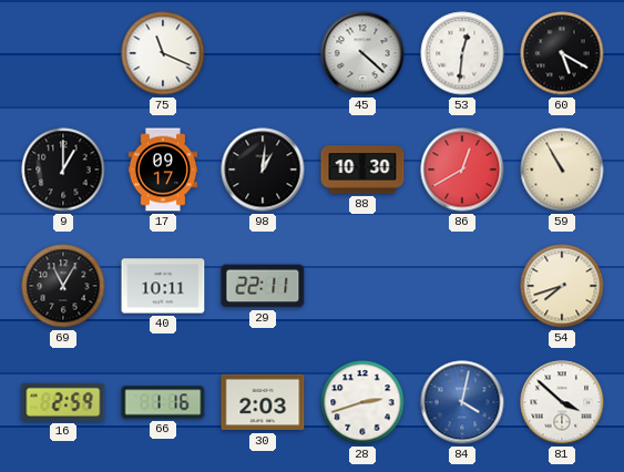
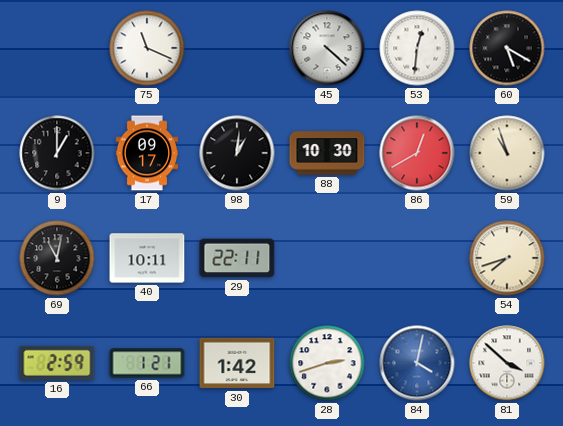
59: 10:55 -> 10:57
69: 11:05 -> 11:02
66: 1:16 -> 1:21
30: 2:03 -> 1:42
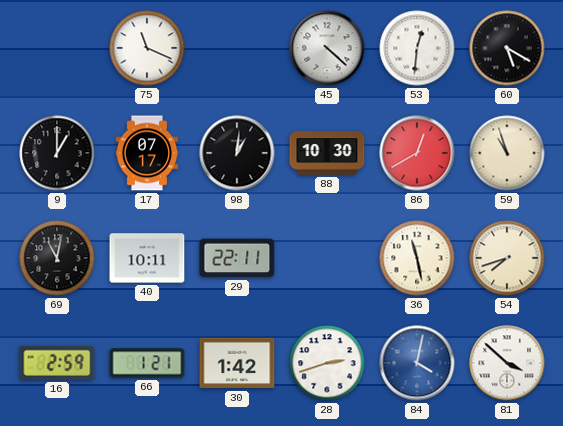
17: 09:17 -> 07:17
36: none -> 11:28
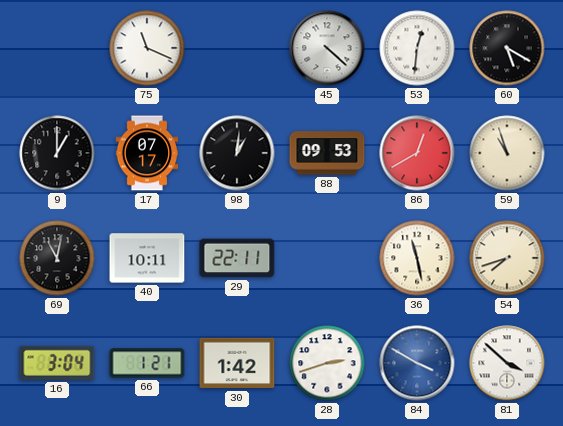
88: 10:30 -> 09:53
16: 2:59 -> 3:04
84: 4:02 -> 3:50
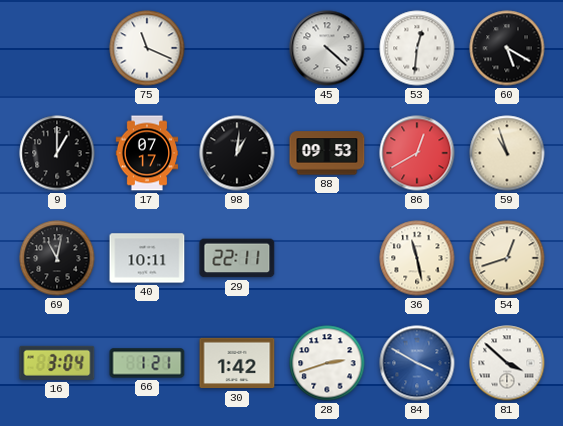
54: 7:42 -> 12:42
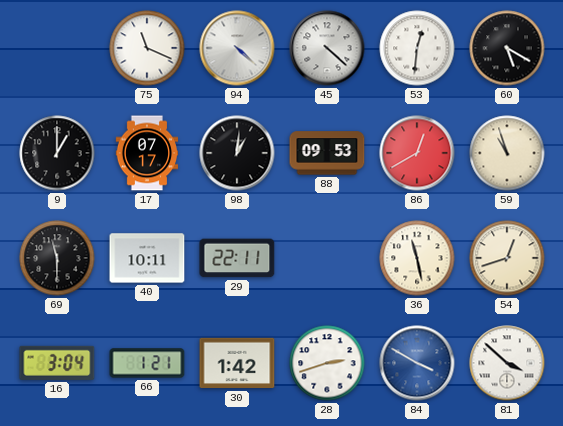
94: none -> 4:22
69: 11:02 -> 11:30
